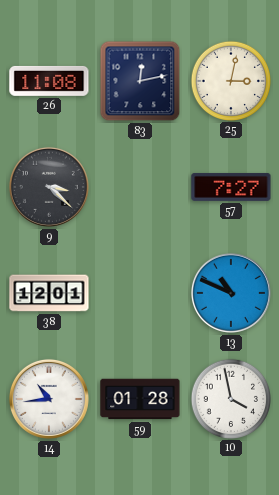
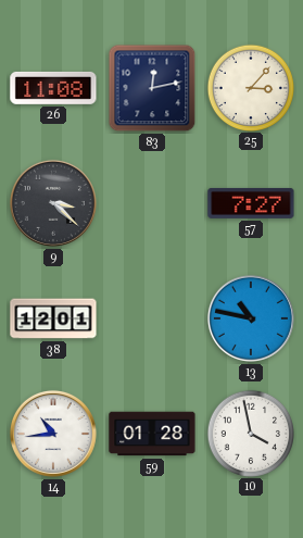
25: 3:02 -> 3:07
13: 10:49 -> 10:47
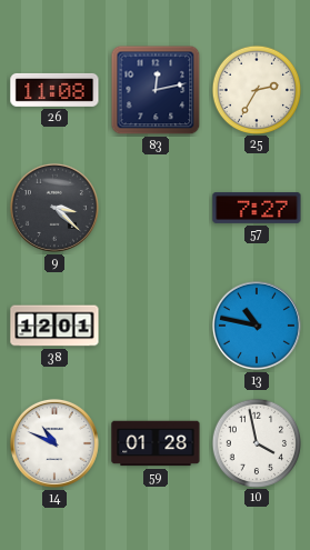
25: 3:07 -> 2:35
14: 10:44 -> 10:49
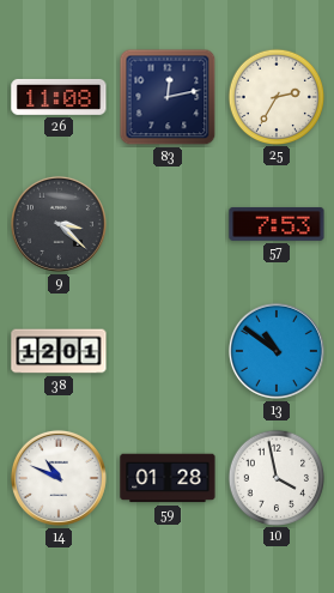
57: 7:27 -> 7:53
13: 10:47 -> 10:51
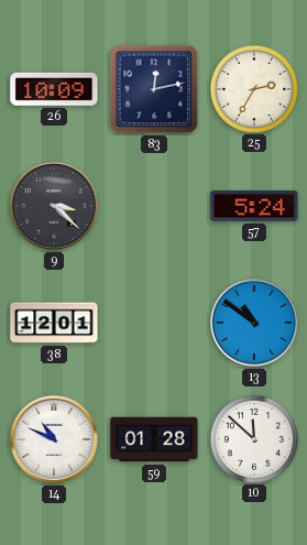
26: 11:08 -> 10:09
57: 7:53 -> 5:24
10: 3:58 -> 11:52
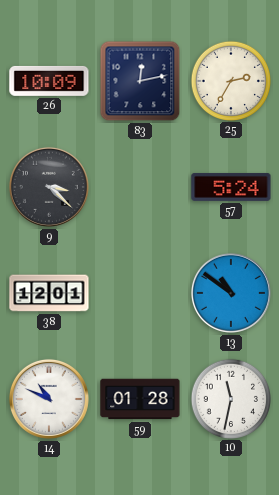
10: 11:52 -> 11:32
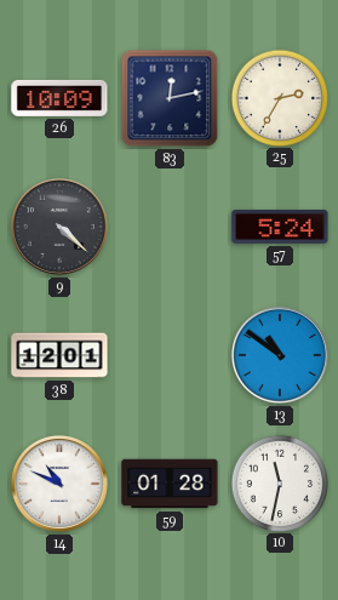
9: 3:22 -> 4:22
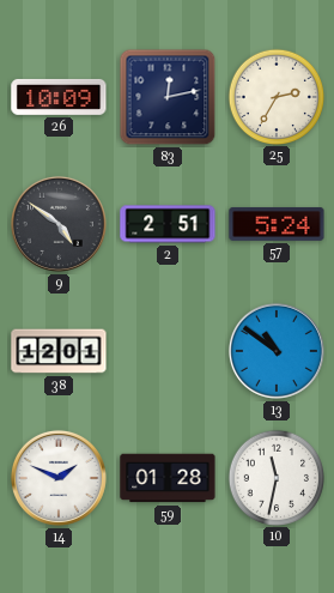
9: 4:22 -> 4:51
2: none -> 2:51
14: 10:49 -> 1:49
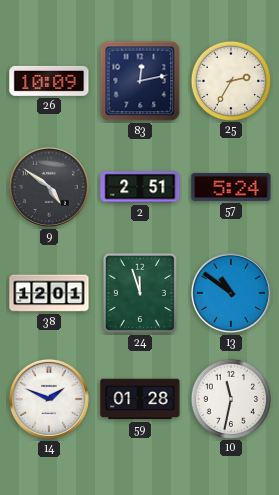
24: none -> 11:57
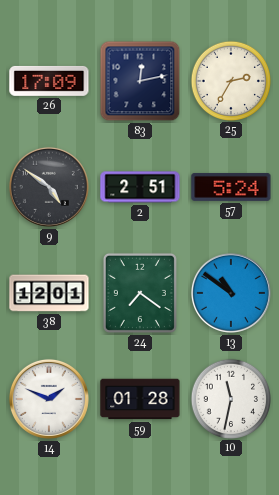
26: 10:09 -> 17:09
24: 11:57 -> 7:21
